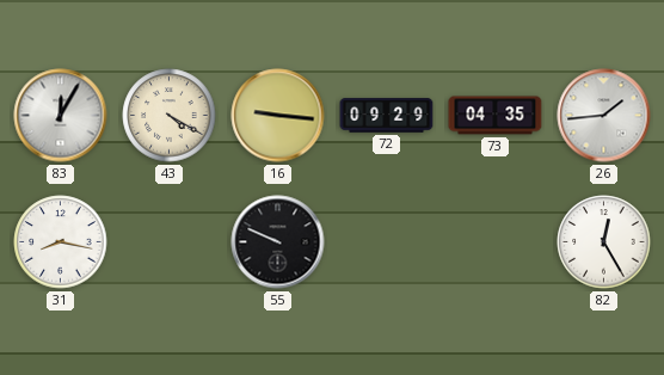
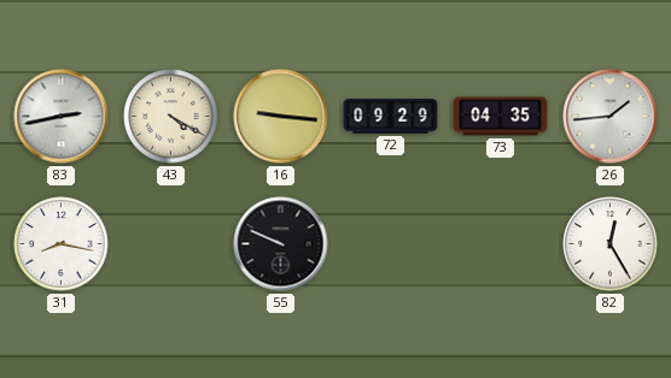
83: 12:05 -> 2:43
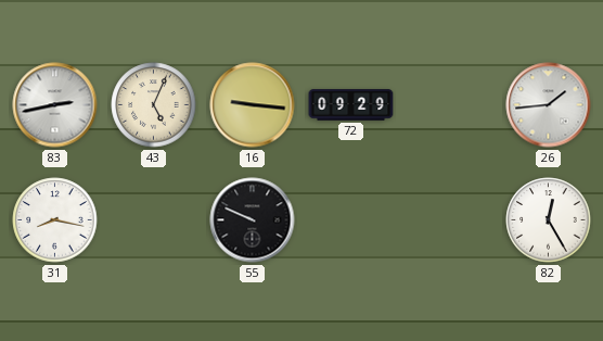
43: 4:20 -> 5:04
73: 04:35 -> none
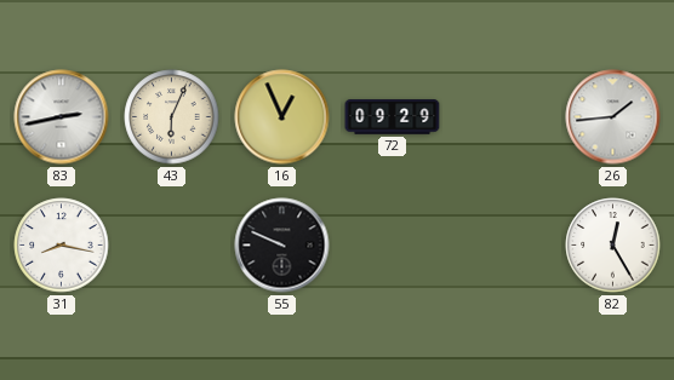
43: 5:04 -> 6:04
16: 9:16 -> 12:56
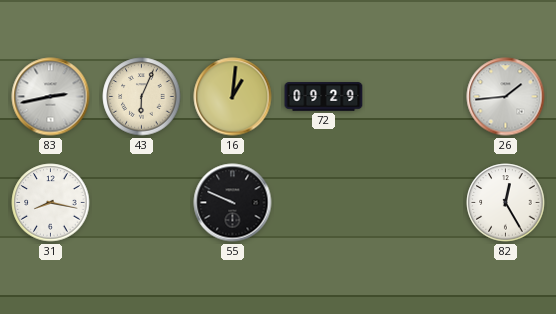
16: 12:56 -> 1:01
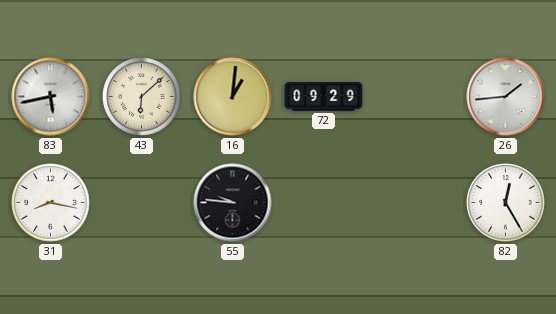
83: 2:43 -> 5:43
43: 6:04 -> 6:08
55: 9:49 -> 9:46
